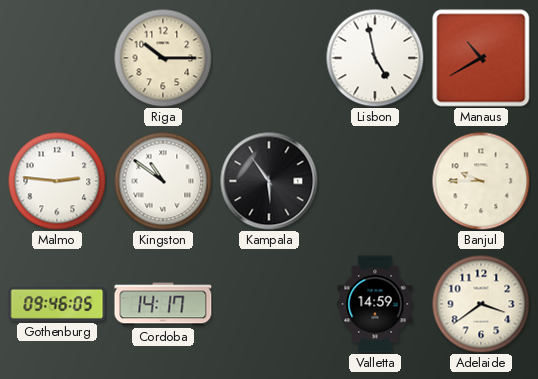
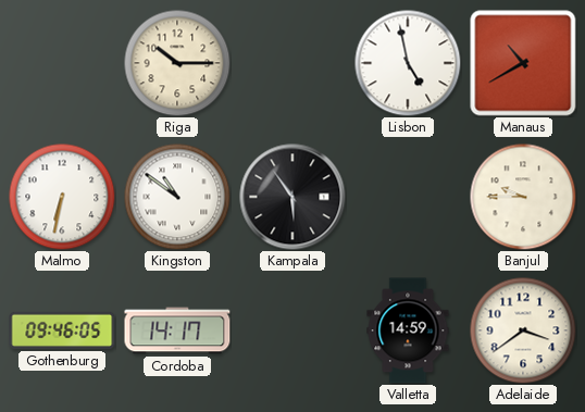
Malmo: 2:46 -> 6:32
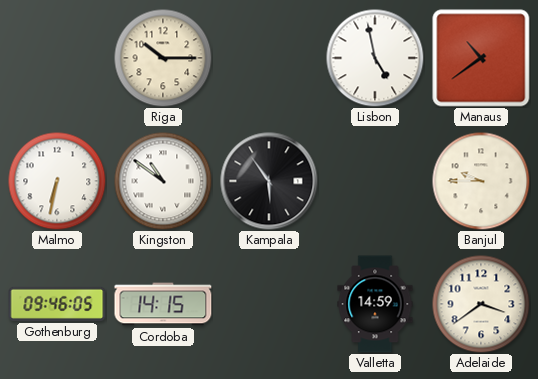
Manaus: 10:40 -> 10:39
Cordoba: 14:17 -> 14:15
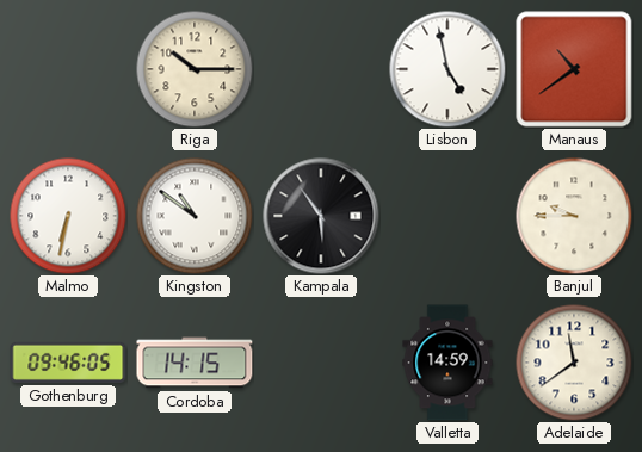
Adelaide: 3:39 -> 11:39
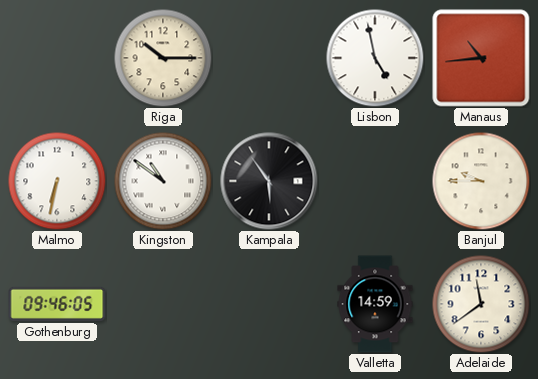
Manaus: 10:39 -> 10:44
Cordoba: 14:15 -> none
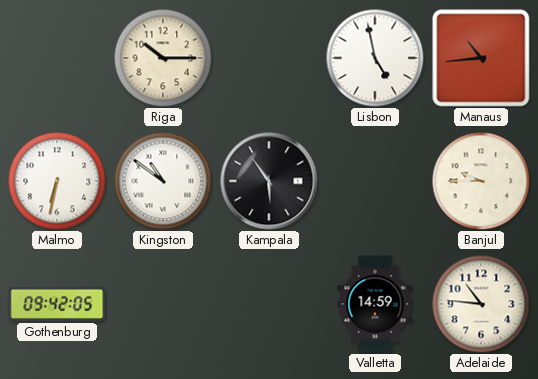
Gothenburg: 09:46 -> 09:42
Adelaide: 11:39 -> 10:46
